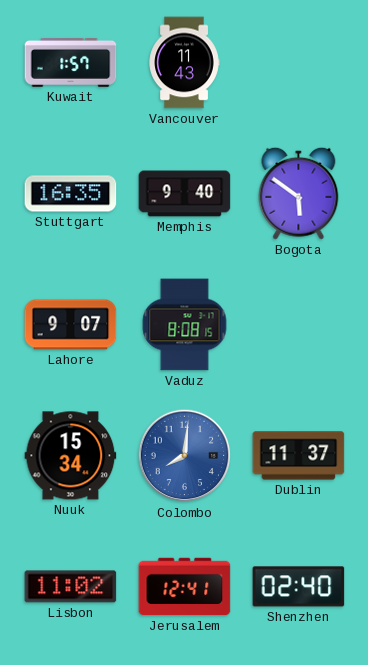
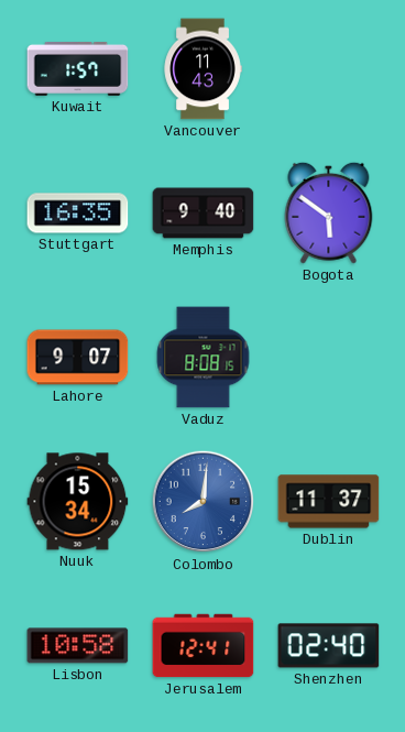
Lisbon: 11:02 -> 10:58
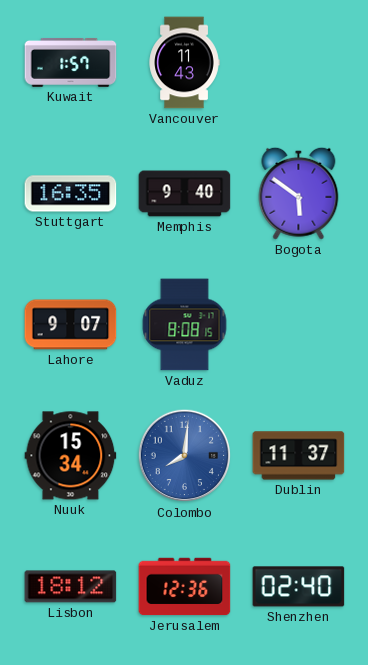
Lisbon: 10:58 -> 18:12
Jerusalem: 12:41 -> 12:36
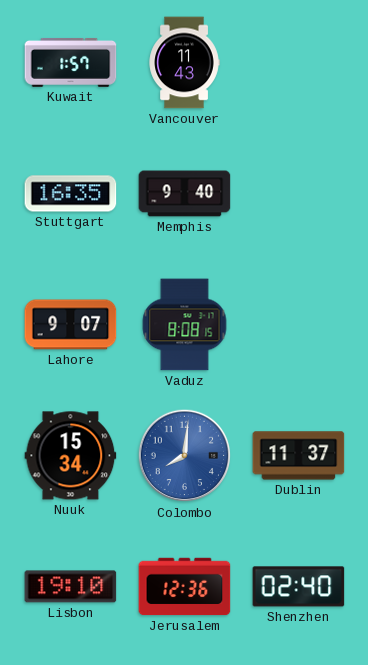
Bogota: 5:51 -> none
Lisbon: 18:12 -> 19:10
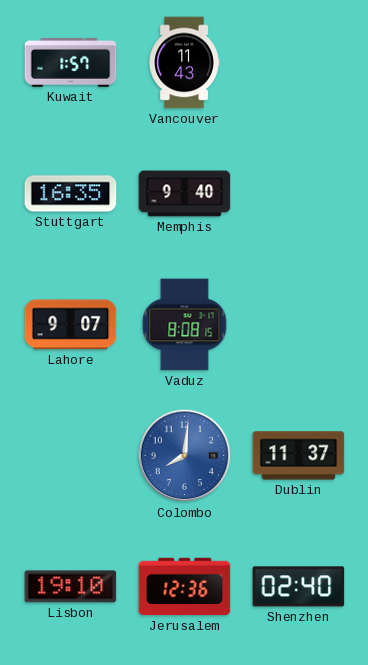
Nuuk: 15:34 -> none
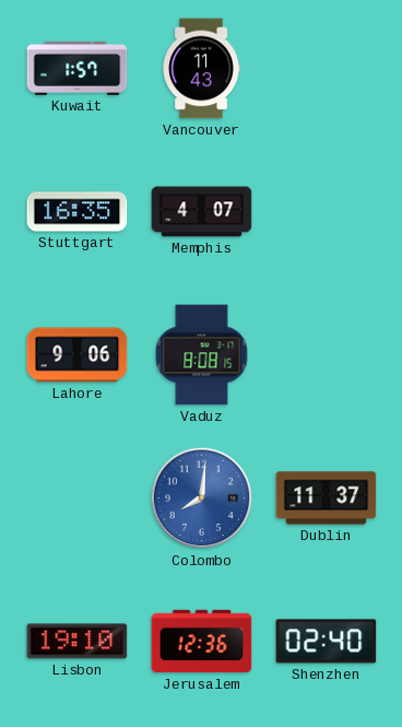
Memphis: 9:40 -> 4:07
Lahore: 9:07 -> 9:06
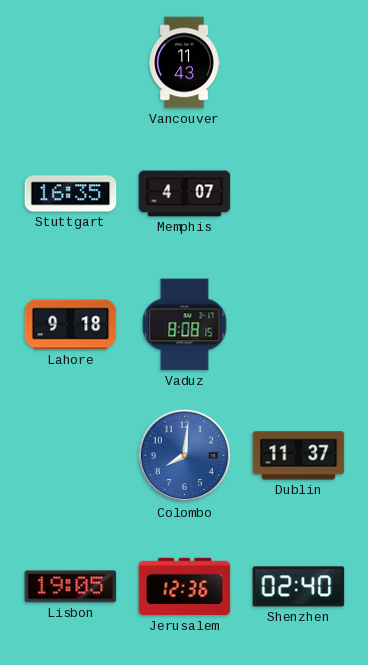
Kuwait: 1:57 -> none
Lahore: 9:06 -> 9:18
Lisbon: 19:10 -> 19:05
